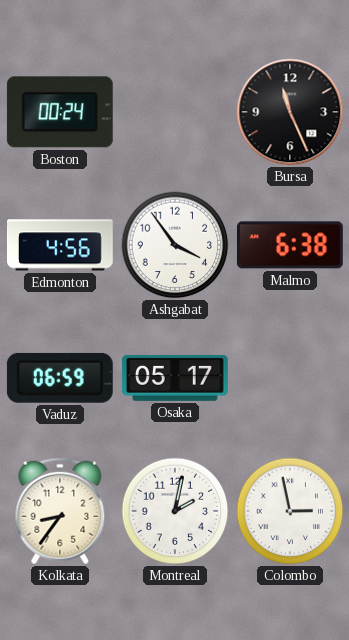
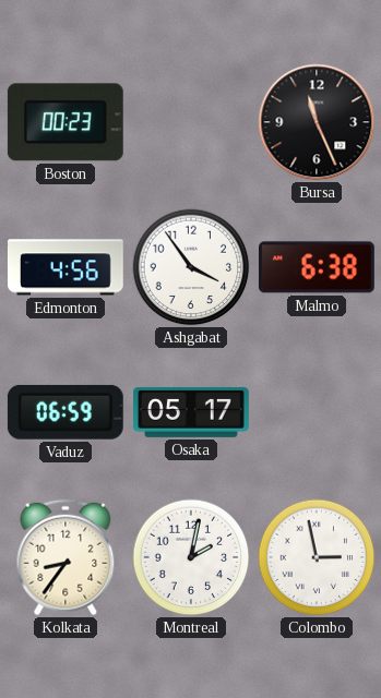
Boston: 00:24 -> 00:23
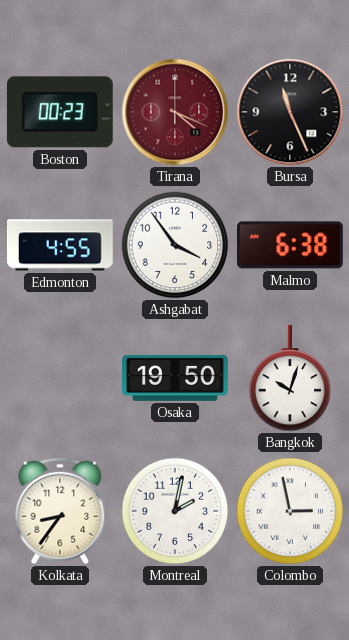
Tirana: none -> 4:19
Edmonton: 4:56 -> 4:55
Vaduz: 06:59 -> none
Osaka: 05:17 -> 19:50
Bangkok: none -> 10:03
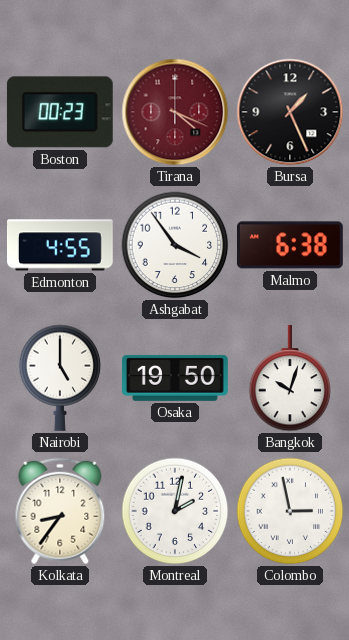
Bursa: 11:26 -> 1:26
Nairobi: none -> 5:00
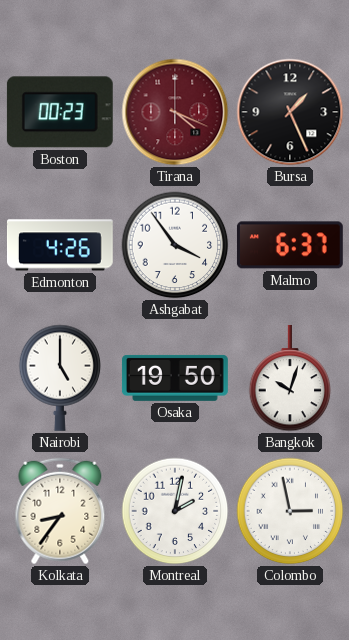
Edmonton: 4:55 -> 4:26
Malmo: 6:38 -> 6:37
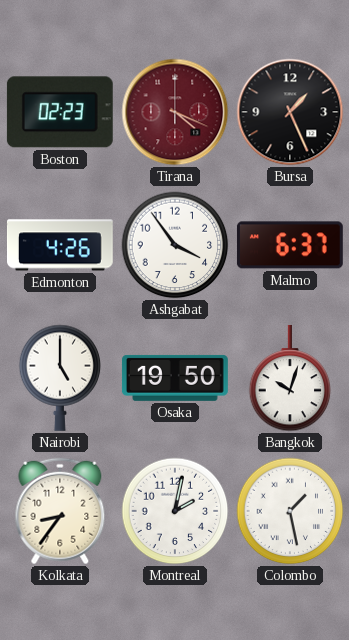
Boston: 00:23 -> 02:23
Colombo: 2:58 -> 1:28
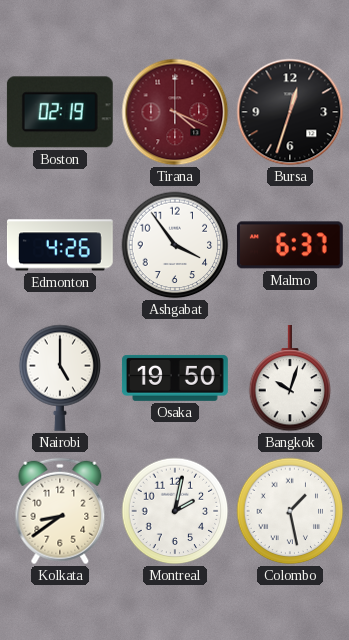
Boston: 02:23 -> 02:19
Bursa: 1:26 -> 12:33
Kolkata: 8:36 -> 8:39
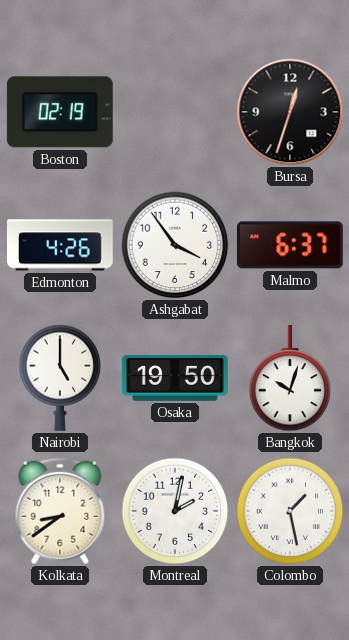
Tirana: 4:19 -> none
